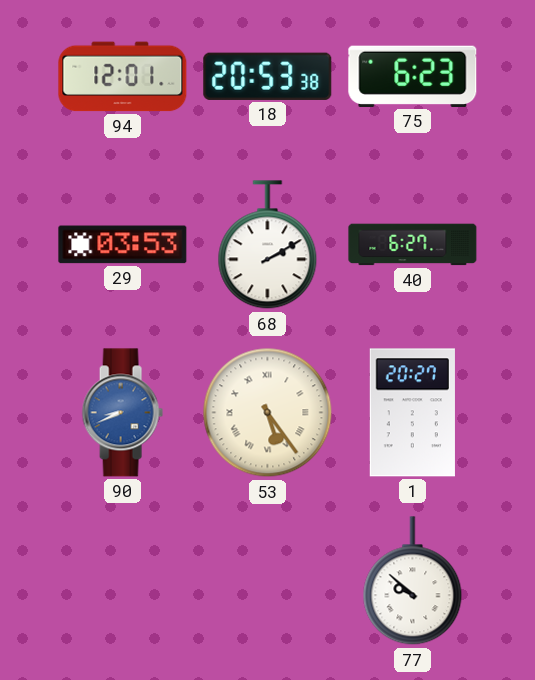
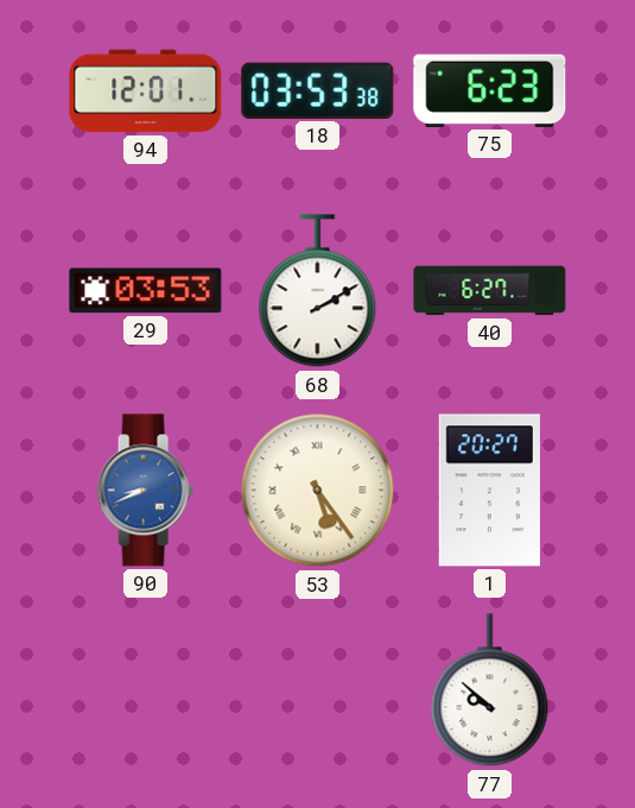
18: 20:53 -> 03:53
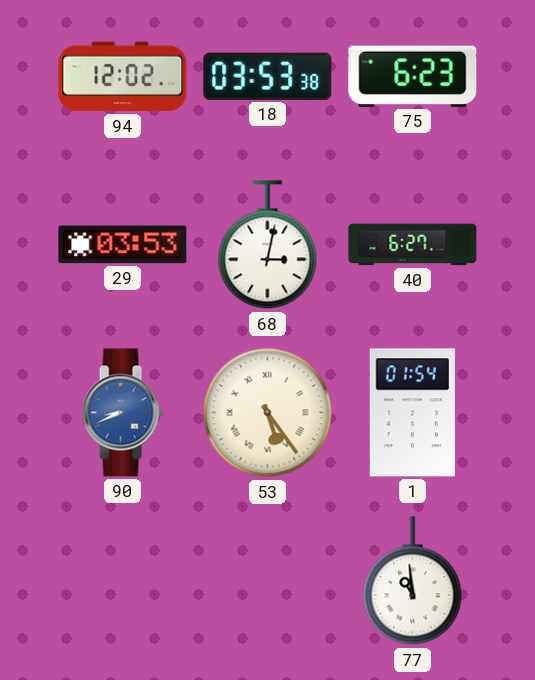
94: 12:01 -> 12:02
68: 2:10 -> 3:02
1: 20:27 -> 01:54
77: 9:52 -> 10:59
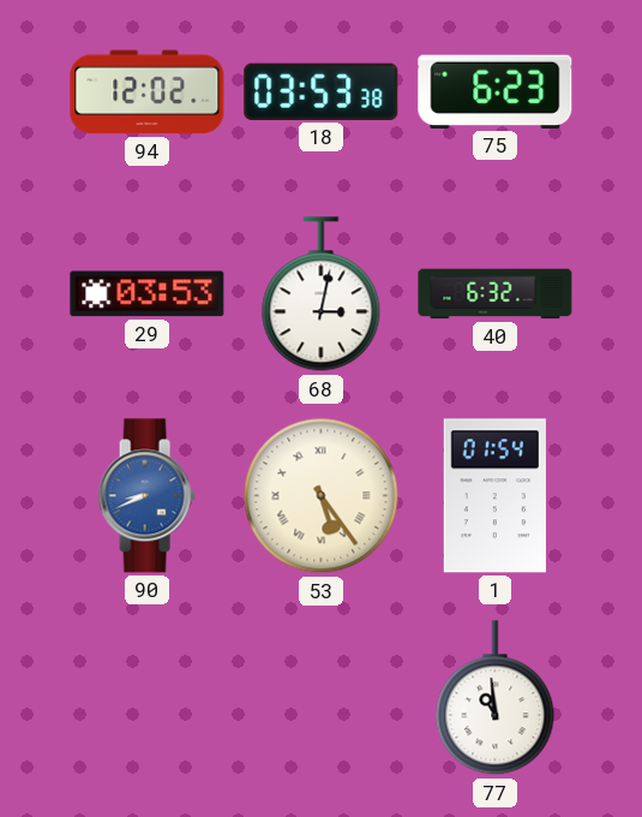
40: 6:27 -> 6:32
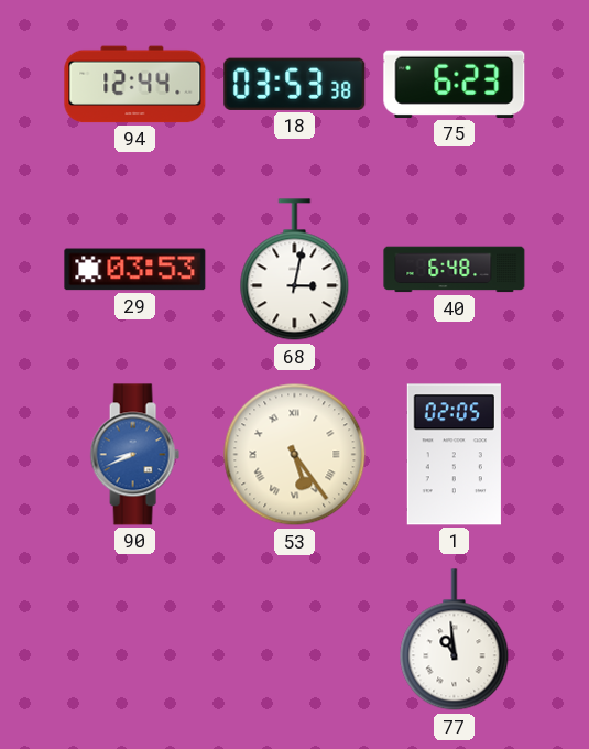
94: 12:02 -> 12:44
40: 6:32 -> 6:48
1: 01:54 -> 02:05
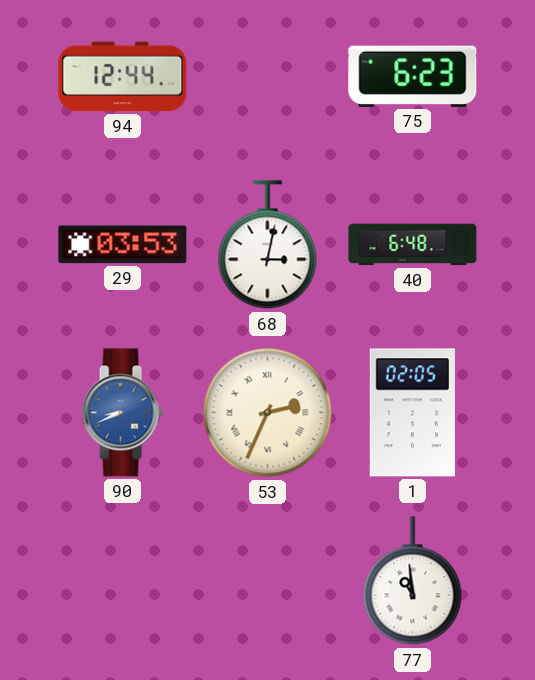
18: 03:53 -> none
53: 5:24 -> 2:34
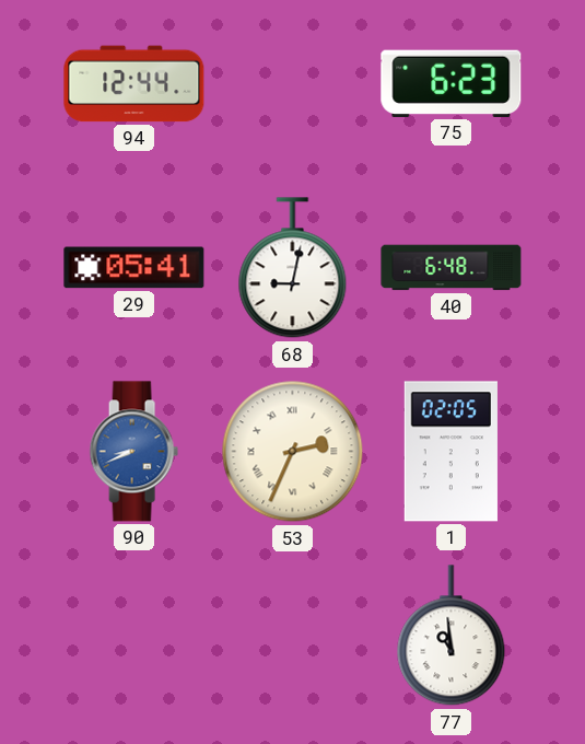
29: 03:53 -> 05:41
68: 3:02 -> 9:02
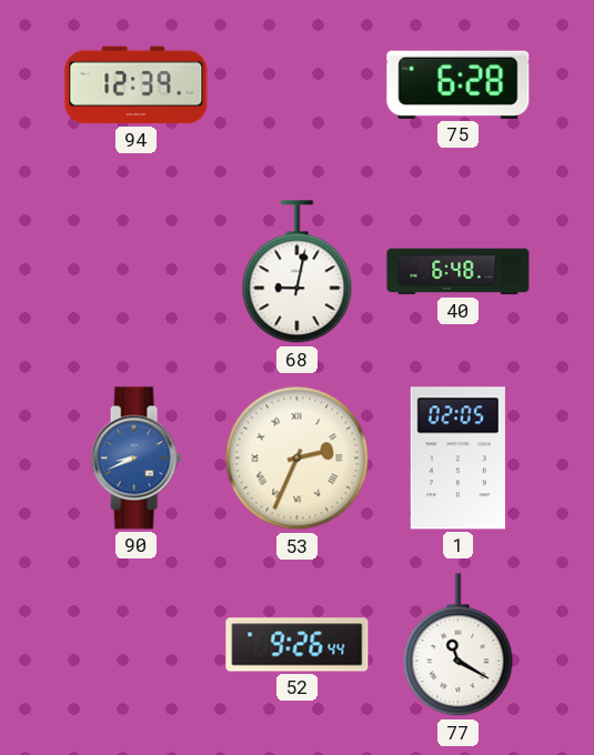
94: 12:44 -> 12:39
75: 6:23 -> 6:28
29: 05:41 -> none
52: none -> 9:26
77: 10:59 -> 11:20
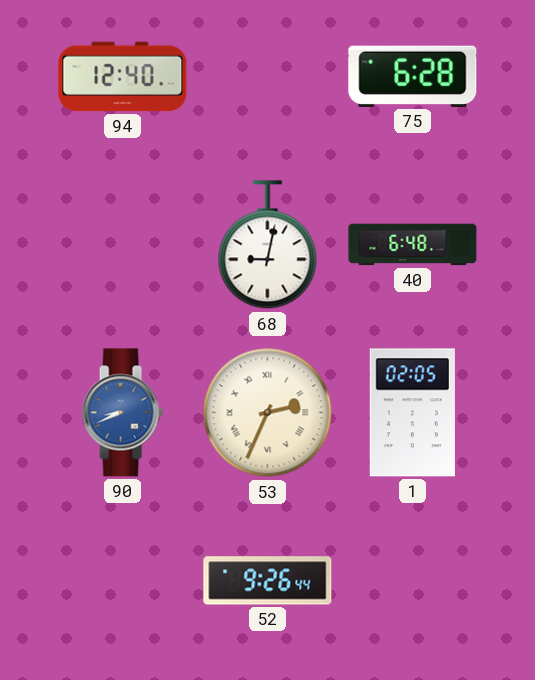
94: 12:39 -> 12:40
77: 11:20 -> none
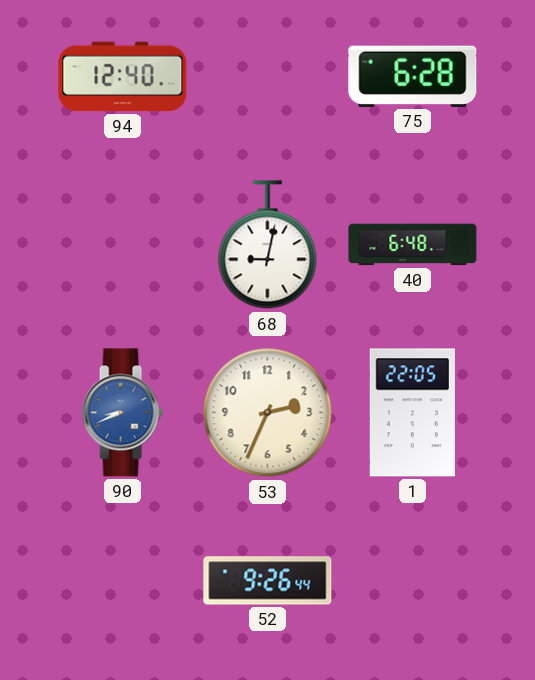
53 numerals: Roman -> Arabic
1: 02:05 -> 22:05
